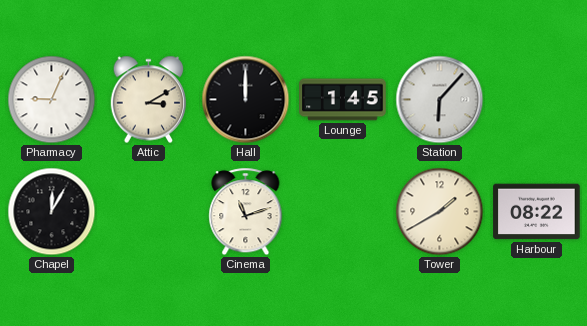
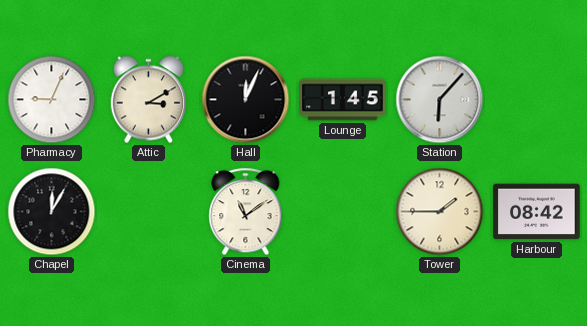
Hall: 12:00 -> 12:04
Cinema: 11:12 -> 11:09
Tower: 1:40 -> 1:45
Harbour: 08:22 -> 08:42
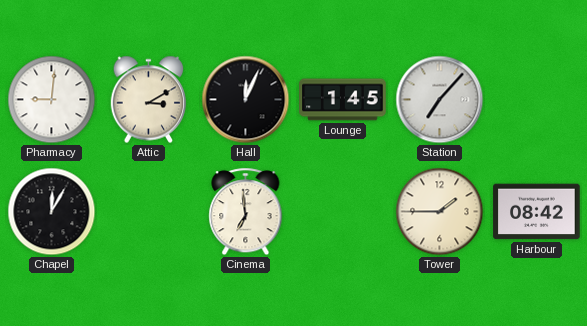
Pharmacy: 9:04 -> 9:01
Station: 6:07 -> 7:07
Cinema: 11:09 -> 6:59
